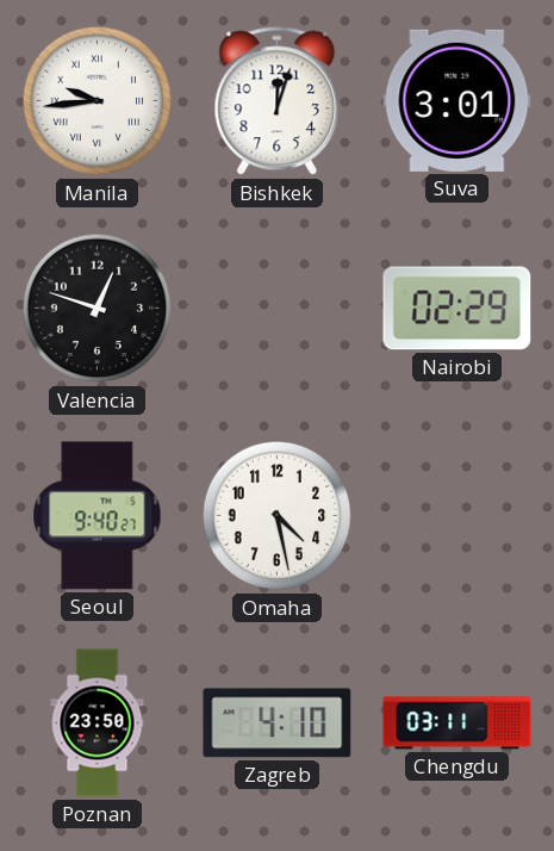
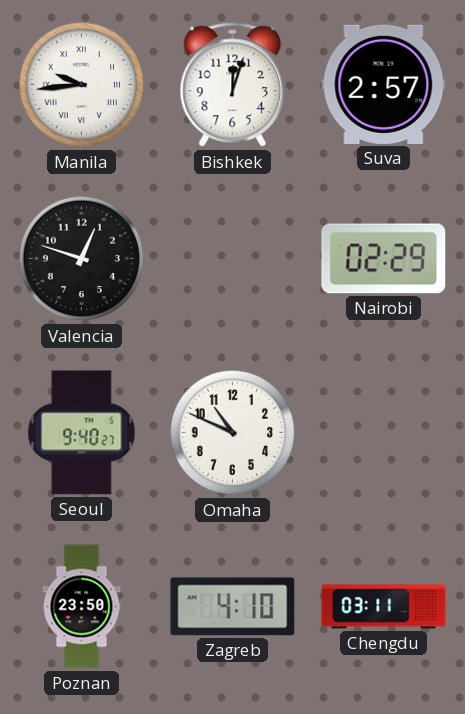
Suva: 3:01 -> 2:57
Omaha: 4:28 -> 10:49
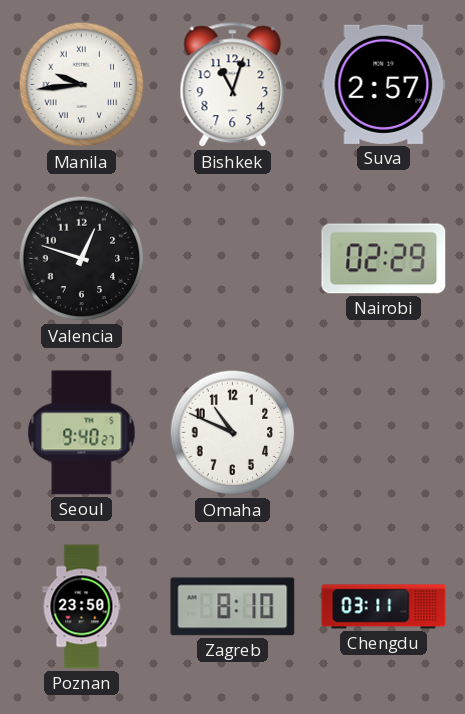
Bishkek: 12:03 -> 11:03
Zagreb: 4:10 -> 8:10
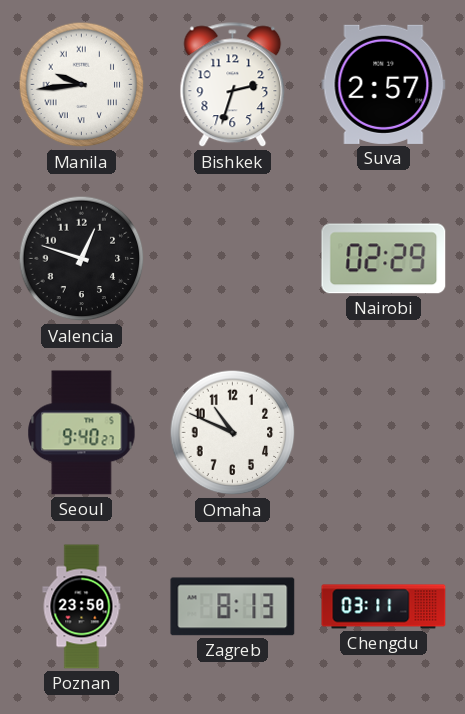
Bishkek: 11:03 -> 2:33
Zagreb: 8:10 -> 8:13
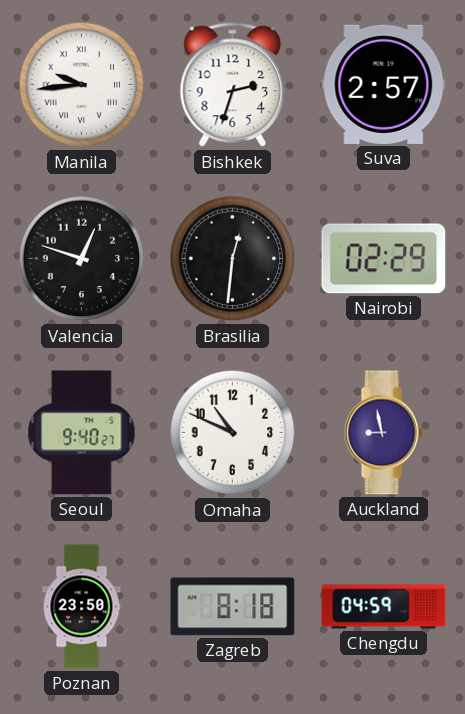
Brasilia: none -> 12:31
Auckland: none -> 8:58
Zagreb: 8:13 -> 8:18
Chengdu: 03:11 -> 04:59
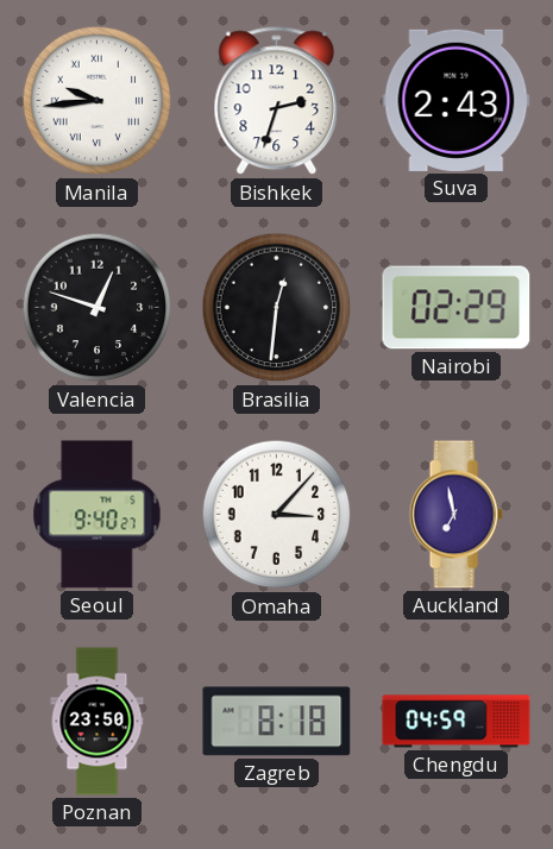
Suva: 2:57 -> 2:43
Omaha: 10:49 -> 3:07
Auckland: 8:58 -> 6:58
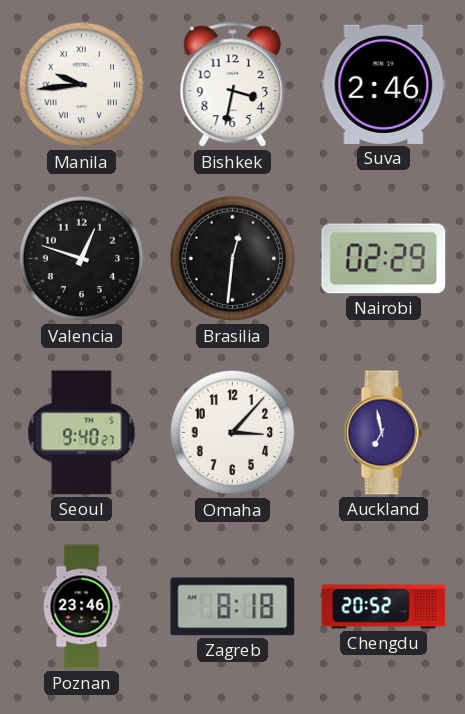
Bishkek: 2:33 -> 3:32
Suva: 2:43 -> 2:46
Poznan: 23:50 -> 23:46
Chengdu: 04:59 -> 20:52
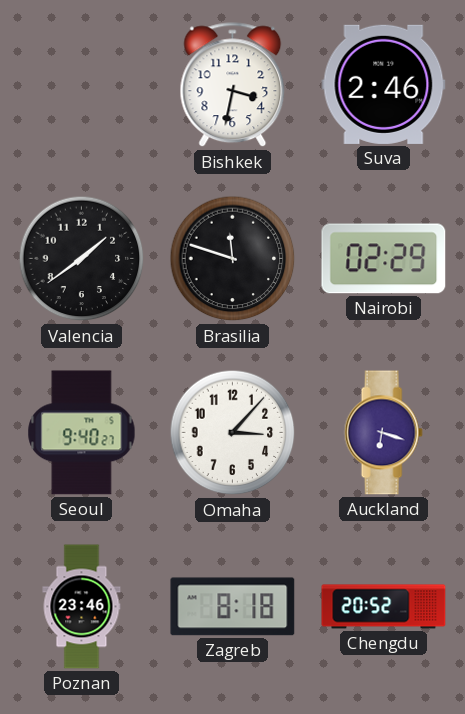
Manila: 9:44 -> none
Valencia: 12:48 -> 1:39
Brasilia: 12:31 -> 11:48
Auckland: 6:58 -> 6:18
